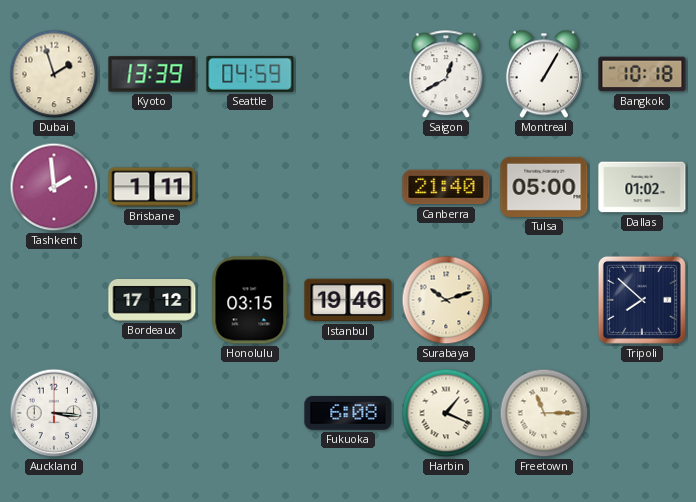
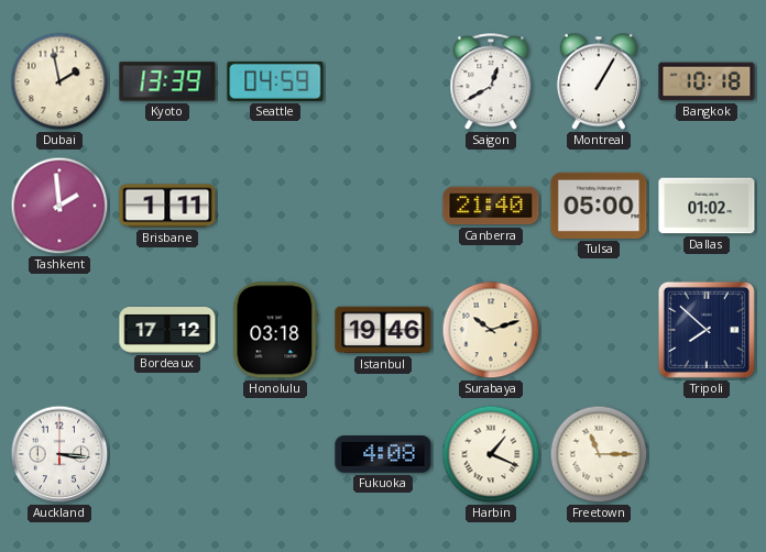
Dubai: 1:57 -> 1:58
Honolulu: 03:15 -> 03:18
Fukuoka: 6:08 -> 4:08
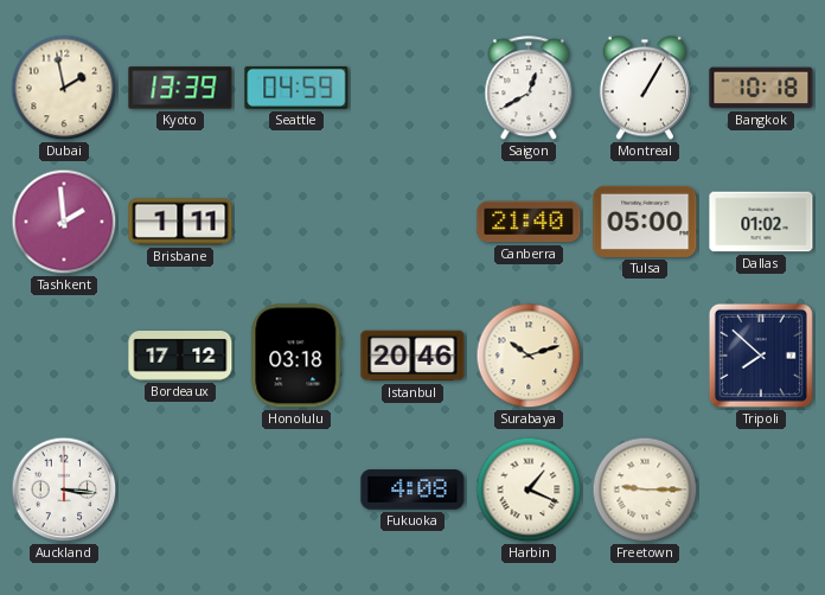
Istanbul: 19:46 -> 20:46
Freetown: 11:15 -> 9:15
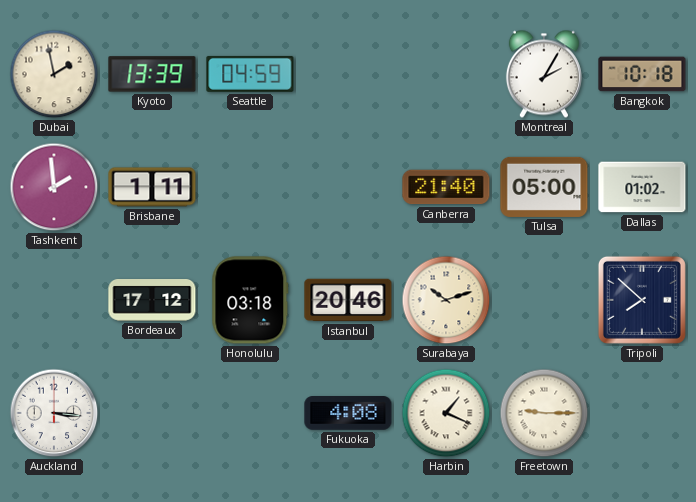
Saigon: 12:40 -> none
Montreal: 1:05 -> 2:05
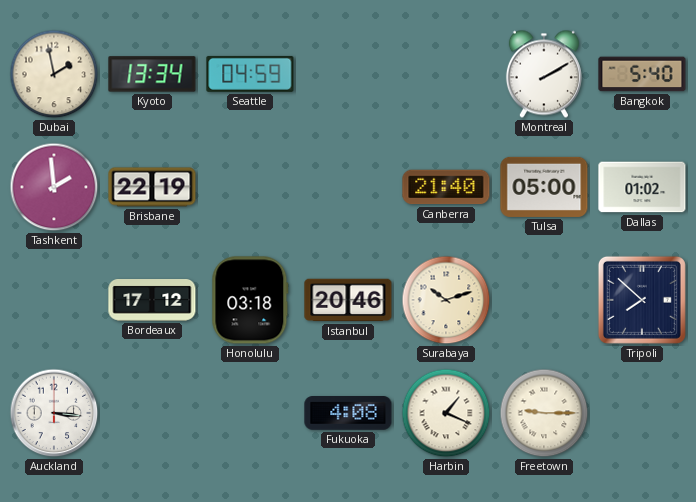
Kyoto: 13:39 -> 13:34
Montreal: 2:05 -> 2:10
Bangkok: 10:18 -> 5:40
Brisbane: 1:11 -> 22:19
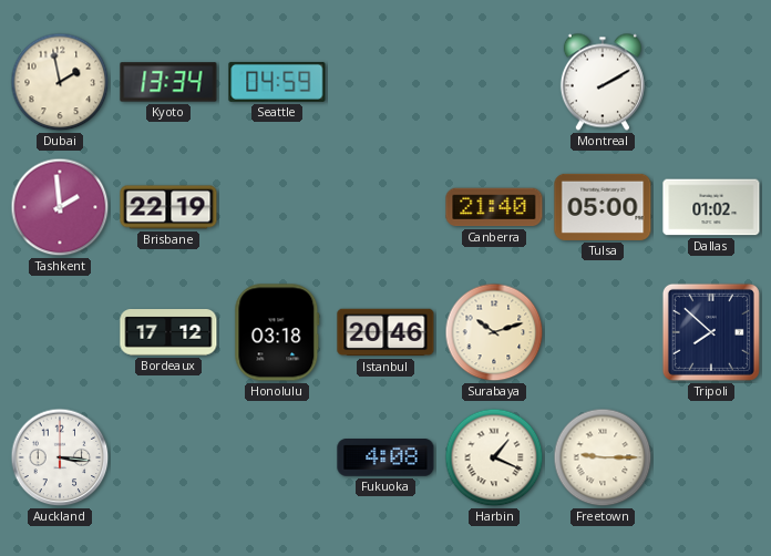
Bangkok: 5:40 -> none
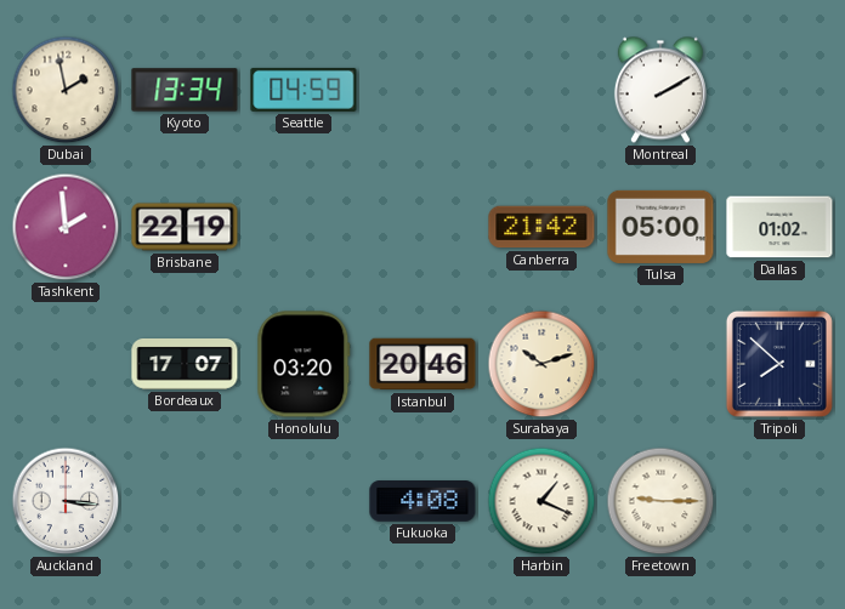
Canberra: 21:40 -> 21:42
Bordeaux: 17:12 -> 17:07
Honolulu: 03:18 -> 03:20
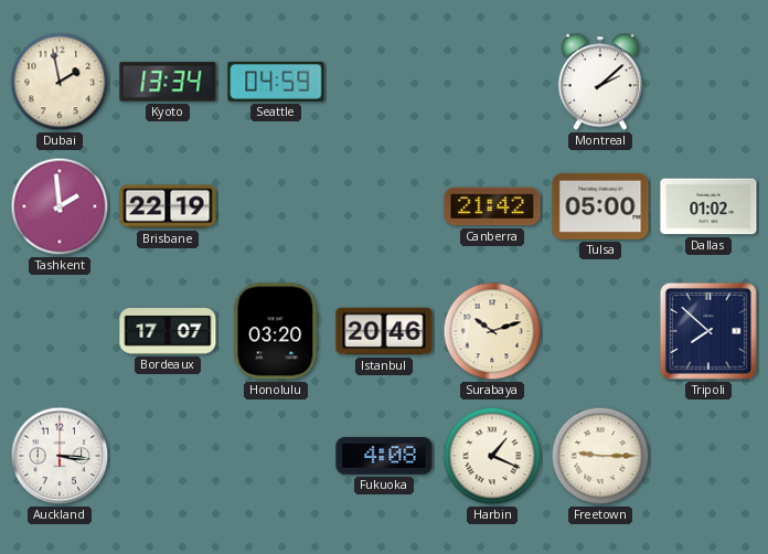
Montreal: 2:10 -> 2:08
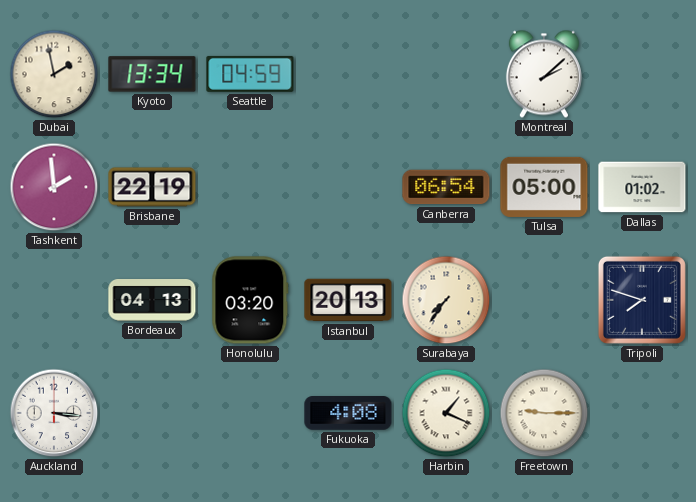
Canberra: 21:42 -> 06:54
Bordeaux: 17:07 -> 04:13
Istanbul: 20:46 -> 20:13
Surabaya: 10:12 -> 7:36
Tripoli: 7:52 -> 7:48
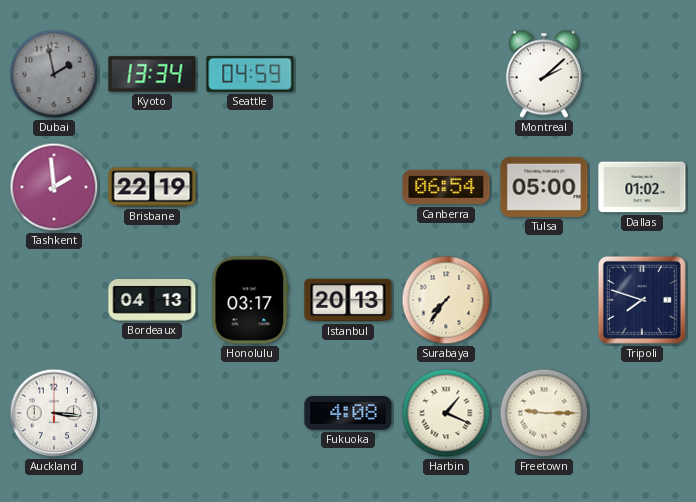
Dubai dial: cream -> grey
Honolulu: 03:20 -> 03:17
